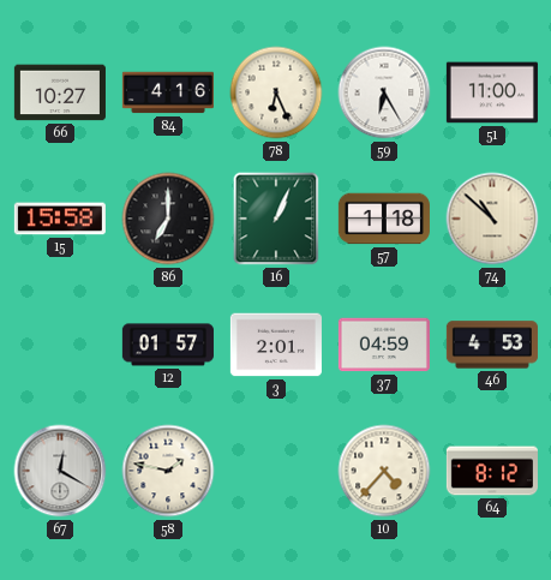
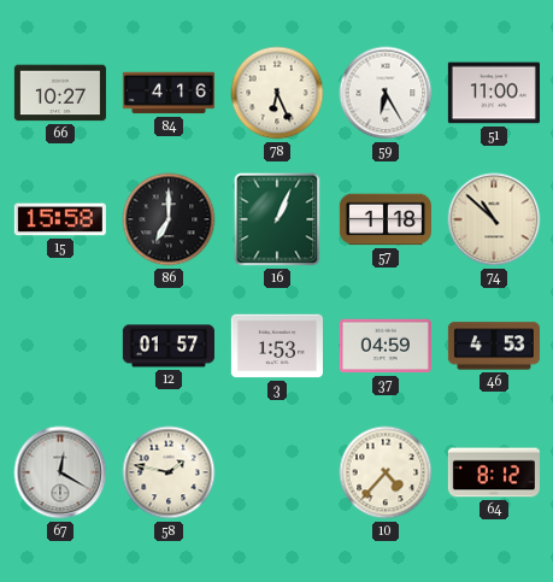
3: 2:01 -> 1:53
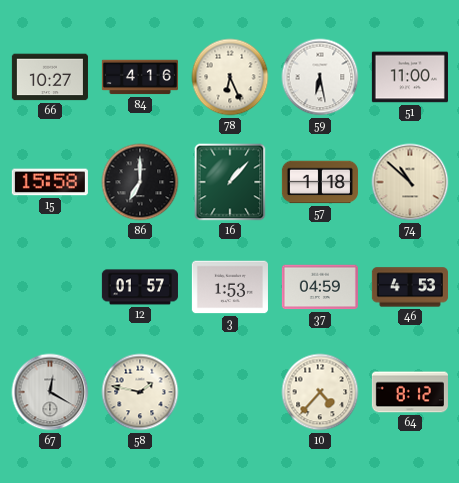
59: 6:25 -> 6:28
16: 1:04 -> 1:07
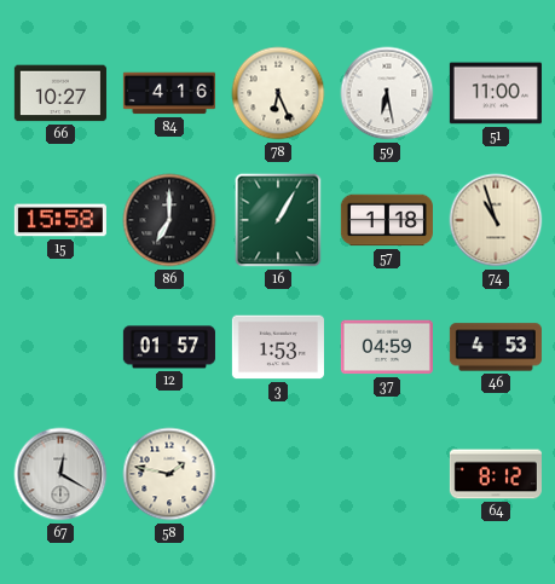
16: 1:07 -> 1:05
74: 10:52 -> 10:57
10: 4:37 -> none
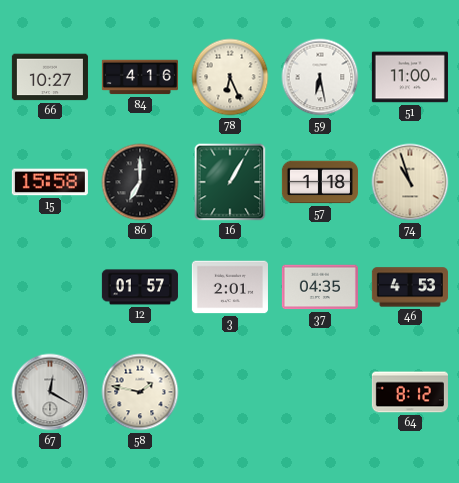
3: 1:53 -> 2:01
37: 04:59 -> 04:35
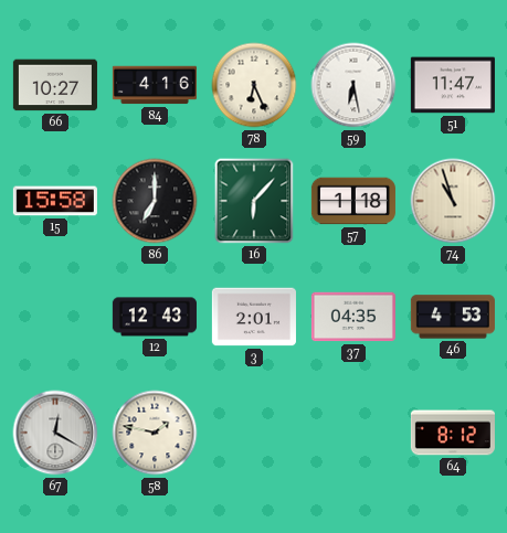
51: 11:00 -> 11:47
16: 1:05 -> 6:07
12: 01:57 -> 12:43
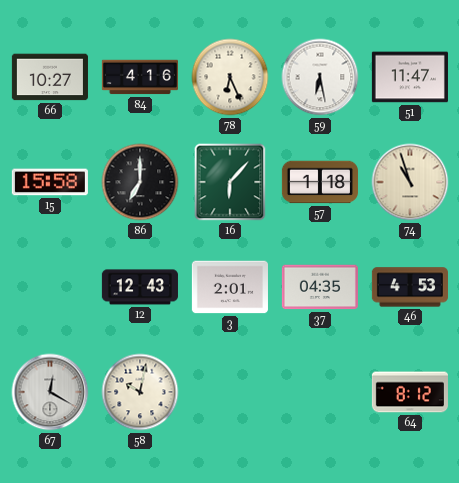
58: 1:47 -> 10:02
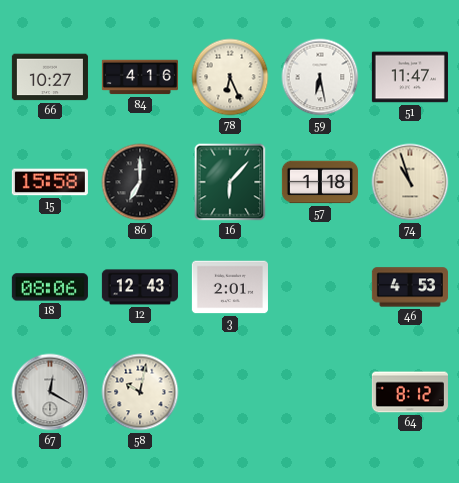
18: none -> 08:06
37: 04:35 -> none
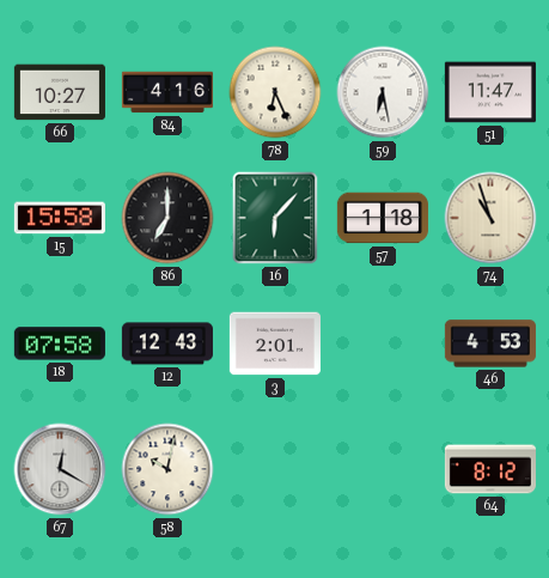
18: 08:06 -> 07:58
